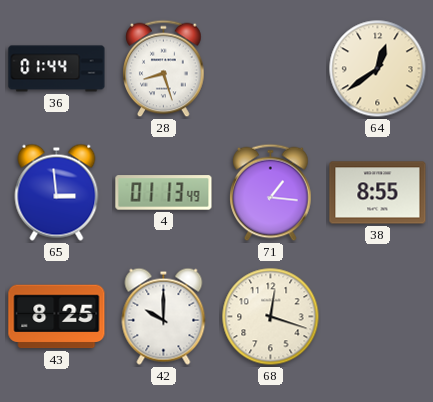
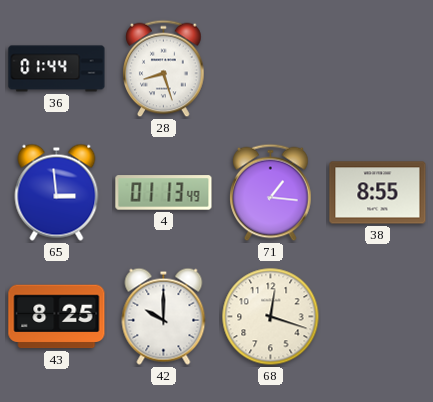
64: 12:39 -> none
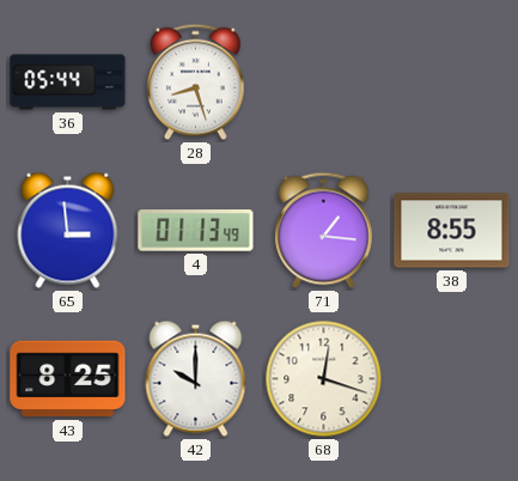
36: 01:44 -> 05:44
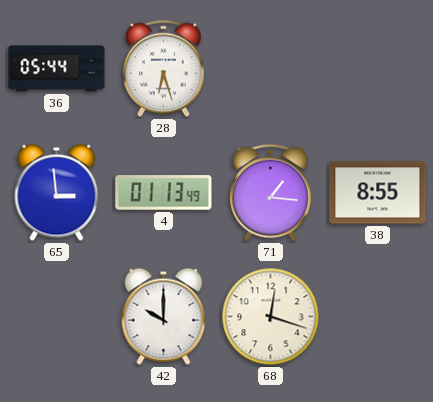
28: 8:27 -> 6:27
43: 8:25 -> none
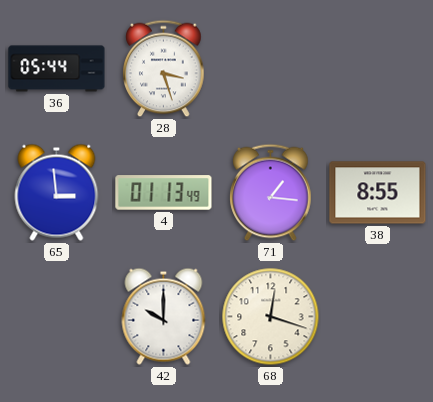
28: 6:27 -> 3:27
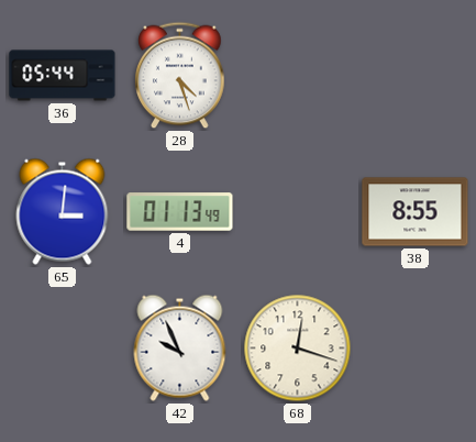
28: 3:27 -> 4:27
65: 2:59 -> 3:01
71: 1:16 -> none
42: 10:00 -> 9:56
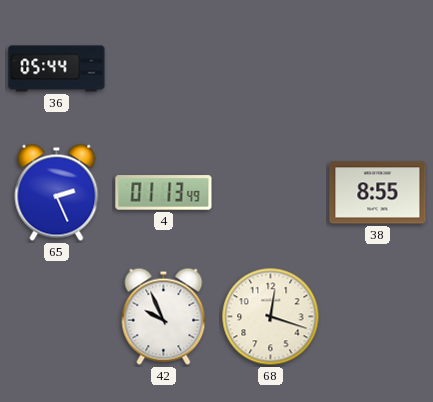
28: 4:27 -> none
65: 3:01 -> 2:26
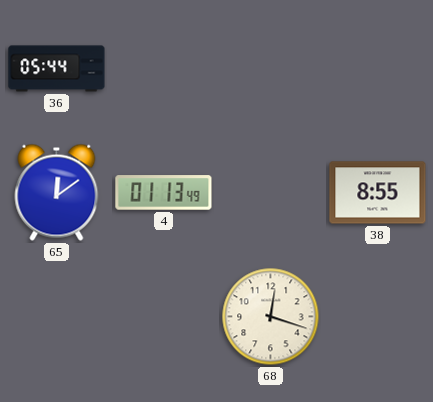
65: 2:26 -> 12:09
42: 9:56 -> none
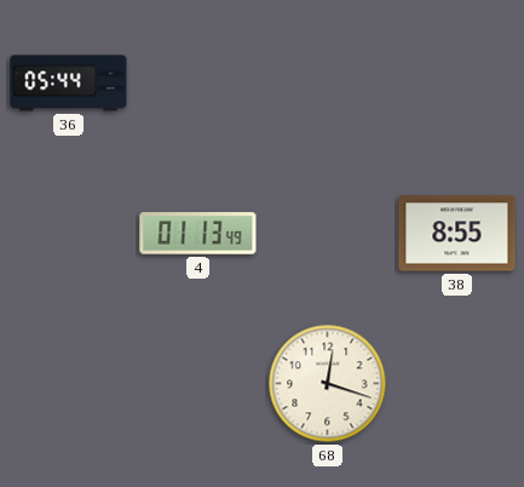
65: 12:09 -> none
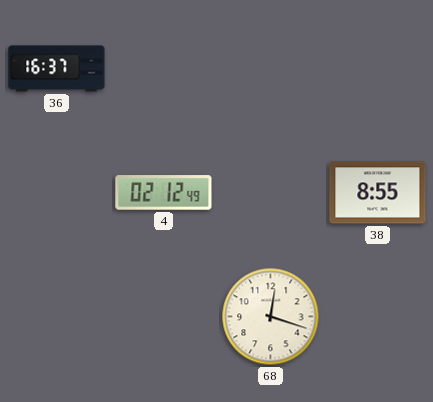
36: 05:44 -> 16:37
4: 01:13 -> 02:12
